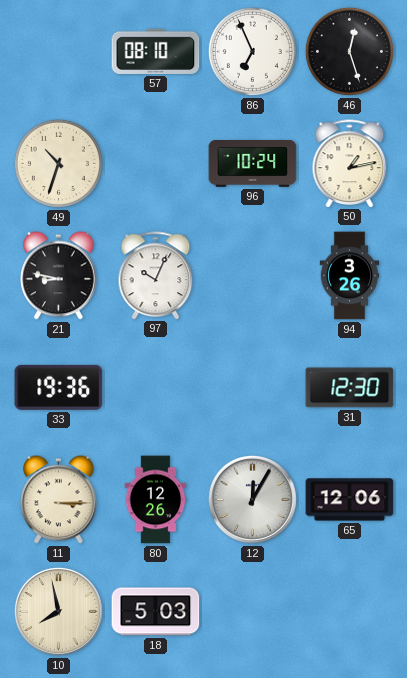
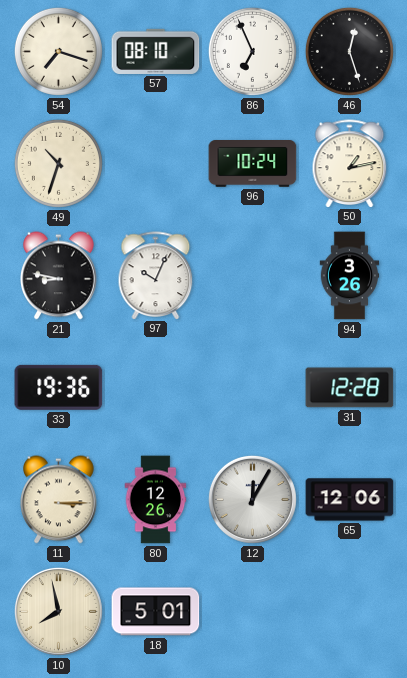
54: none -> 7:18
31: 12:30 -> 12:28
18: 5:03 -> 5:01
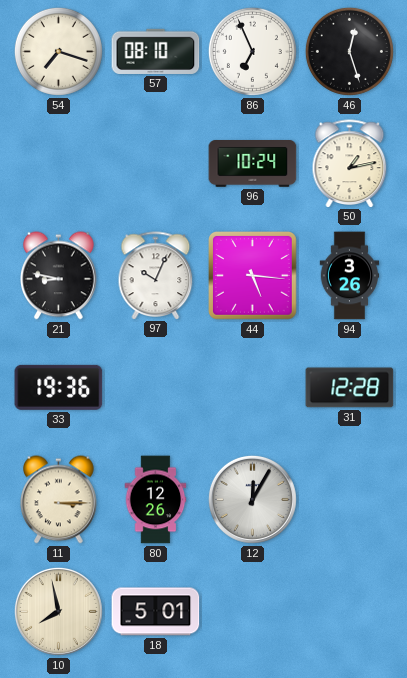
49: 10:33 -> none
44: none -> 5:16
65: 12:06 -> none
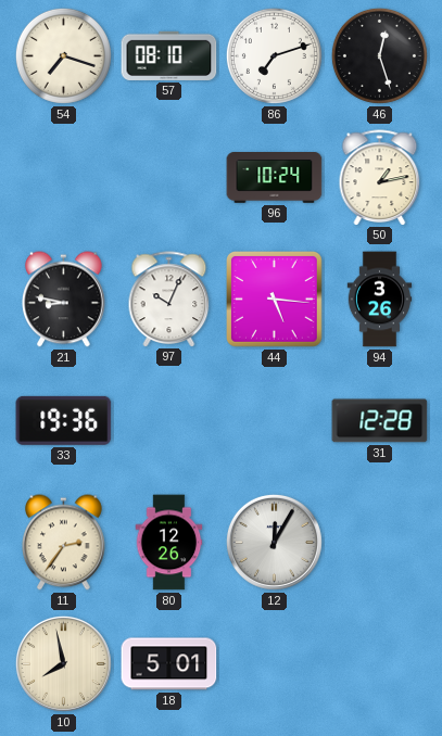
86: 6:56 -> 7:12
11: 3:15 -> 2:36
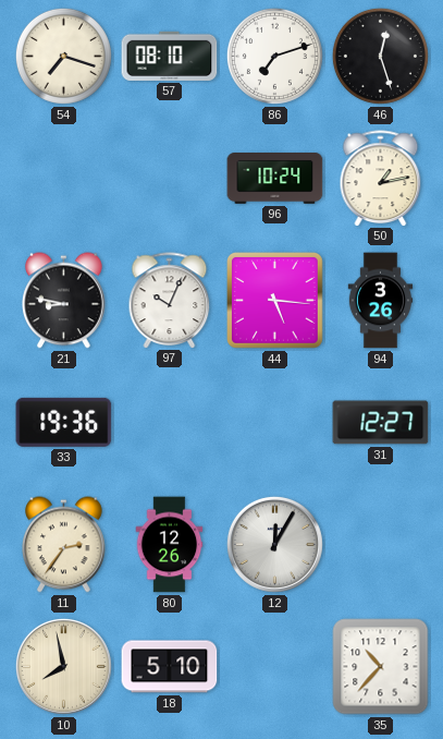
31: 12:28 -> 12:27
18: 5:01 -> 5:10
35: none -> 10:37
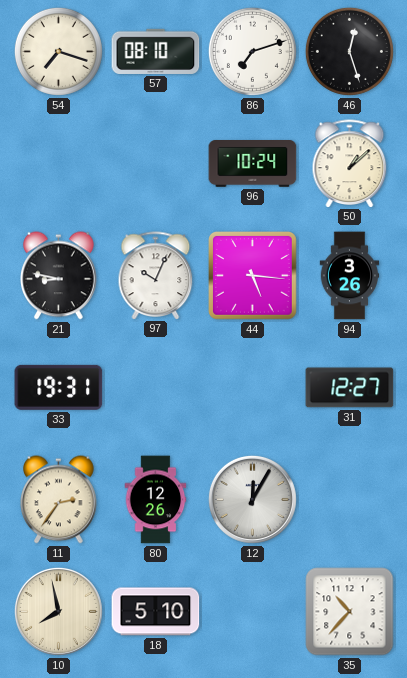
50: 1:13 -> 1:08
33: 19:36 -> 19:31
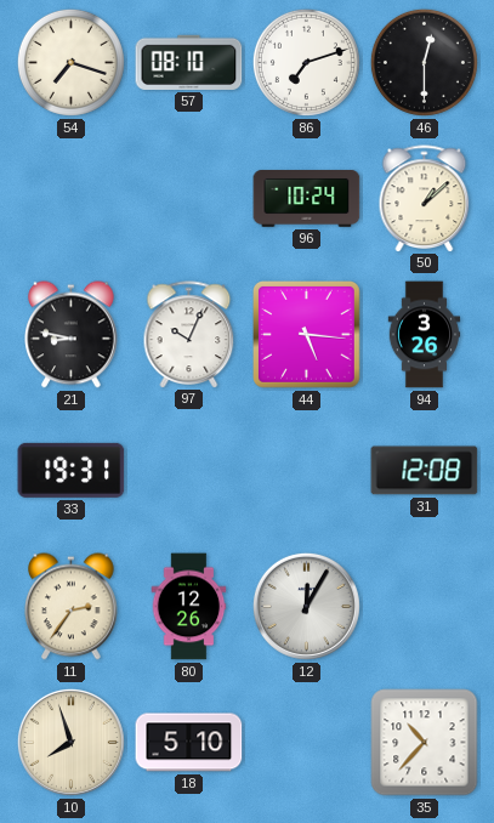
46: 12:27 -> 12:30
31: 12:27 -> 12:08
10: 7:58 -> 7:57
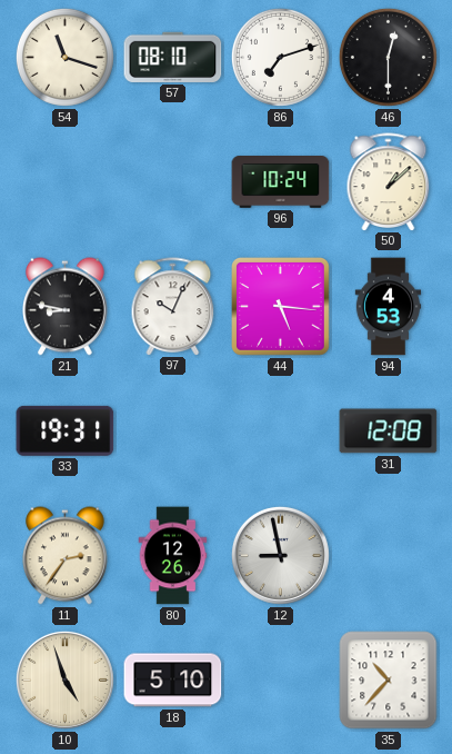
54: 7:18 -> 11:18
94: 3:26 -> 4:53
12: 12:05 -> 8:58
10: 7:57 -> 4:57
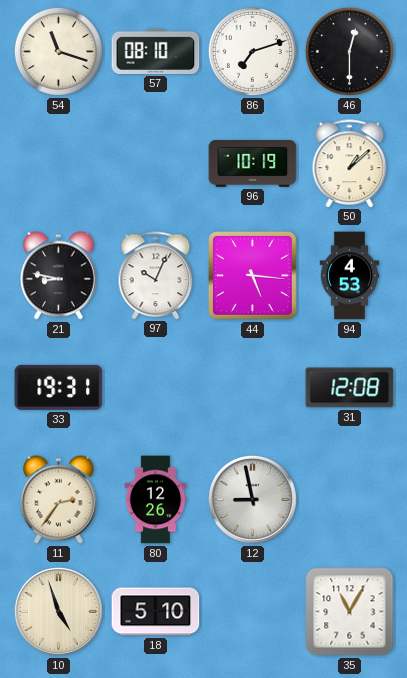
96: 10:24 -> 10:19
35: 10:37 -> 11:05
